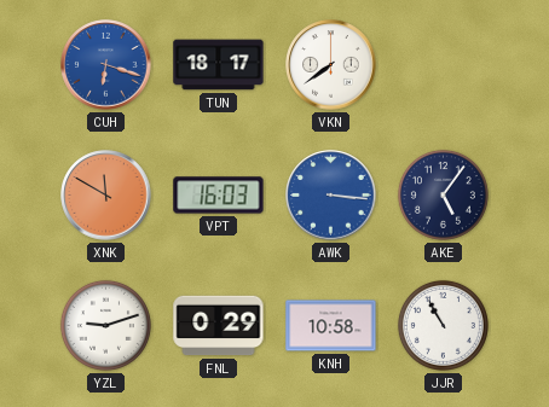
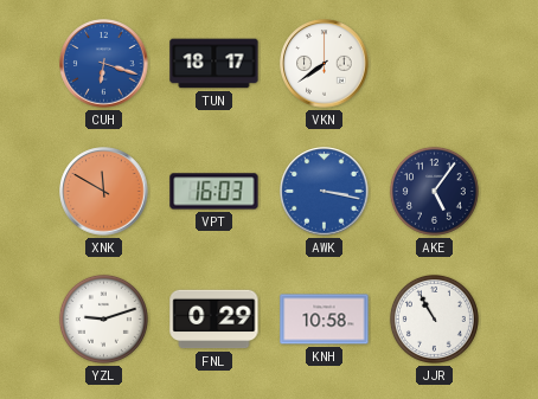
AWK: 3:16 -> 3:17
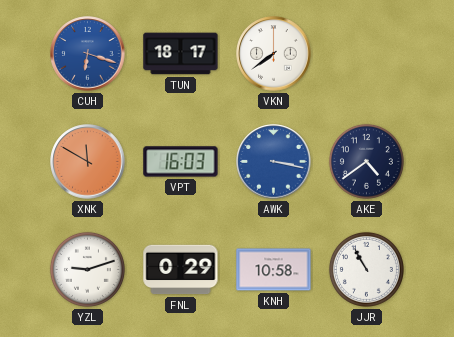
AKE: 5:06 -> 4:39
